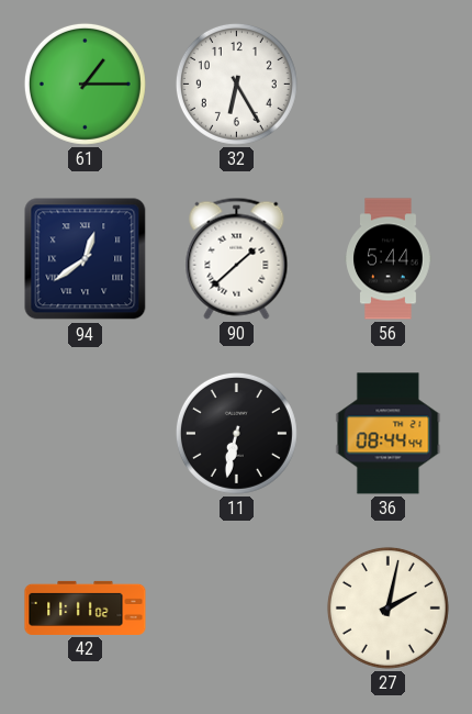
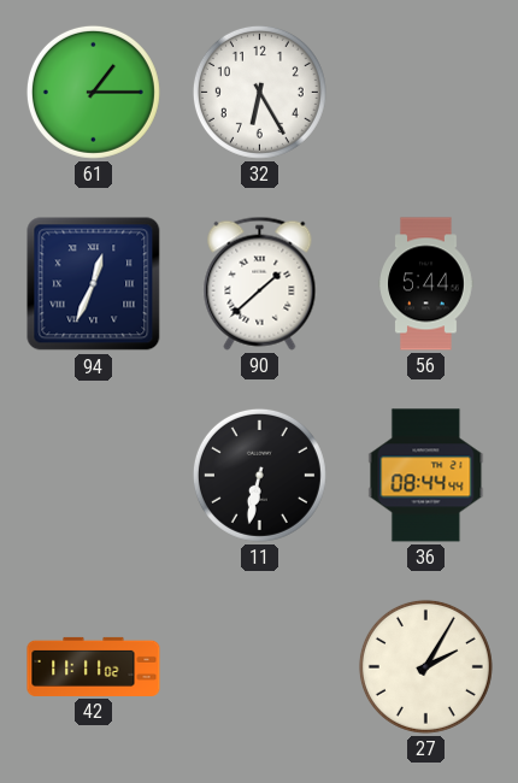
94: 12:39 -> 12:34
27: 2:02 -> 2:05
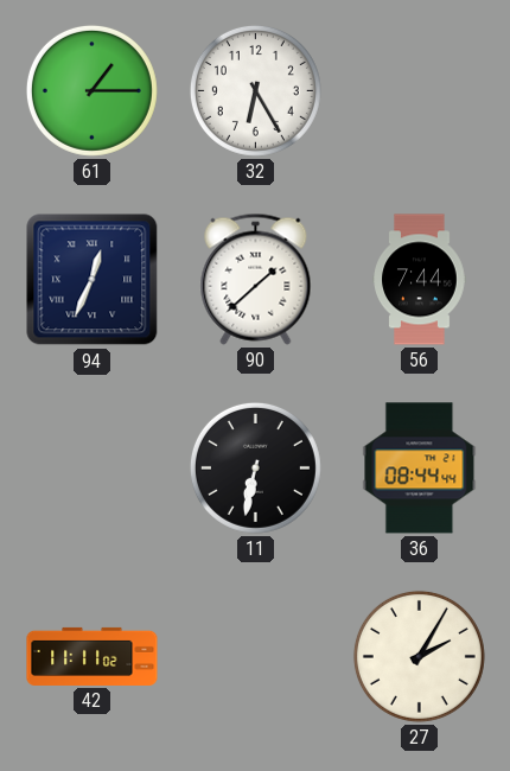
56: 5:44 -> 7:44
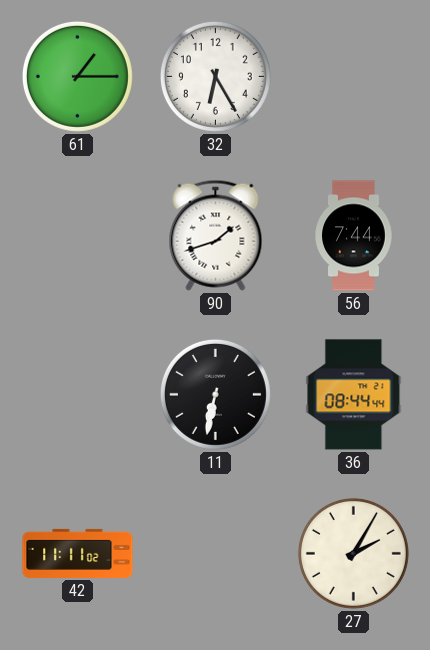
94: 12:34 -> none
90: 1:38 -> 1:42
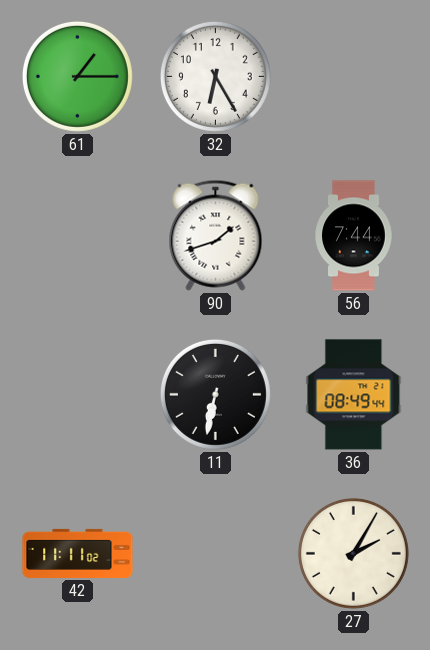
36: 08:44 -> 08:49
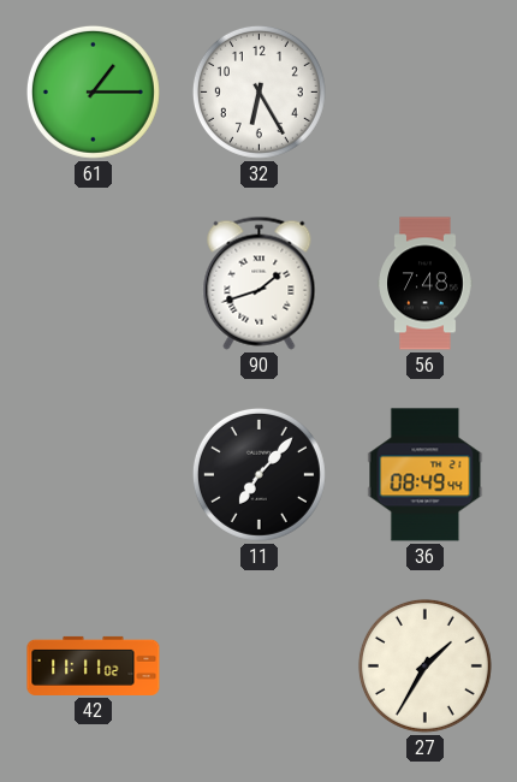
56: 7:44 -> 7:48
11: 6:32 -> 7:07
27: 2:05 -> 1:35
